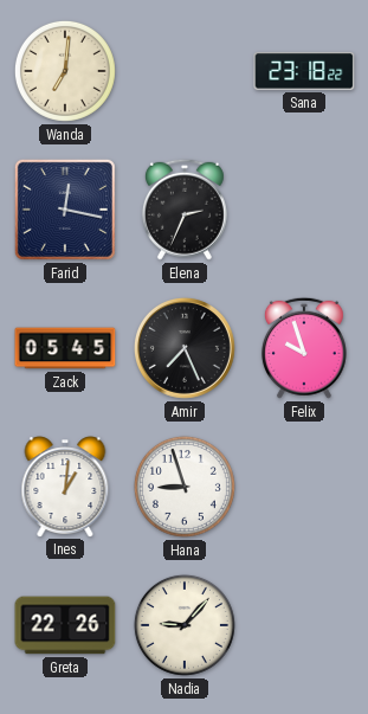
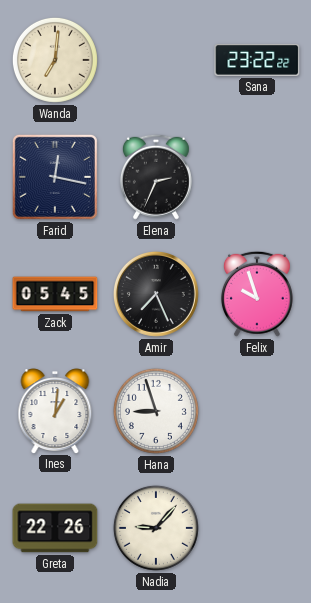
Sana: 23:18 -> 23:22
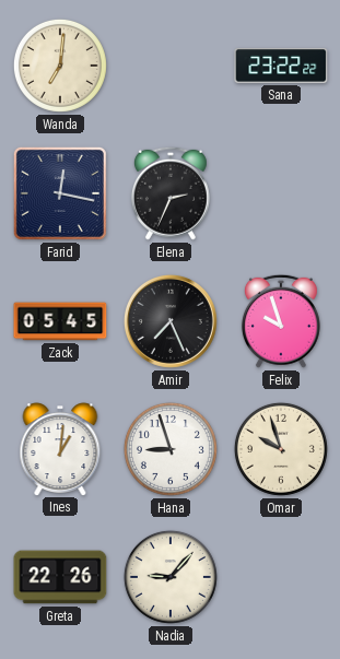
Omar: none -> 9:57
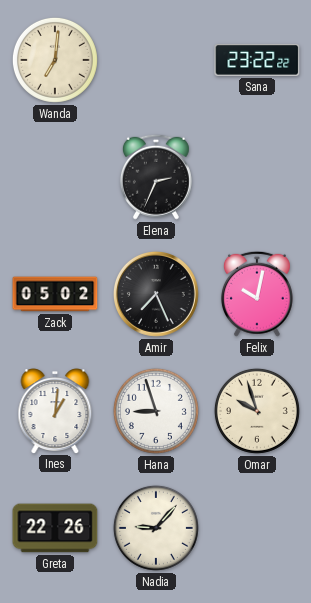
Farid: 12:17 -> none
Zack: 05:45 -> 05:02
Felix: 9:57 -> 10:02
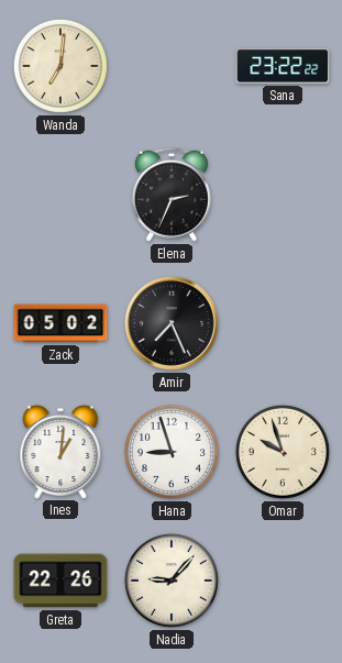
Felix: 10:02 -> none
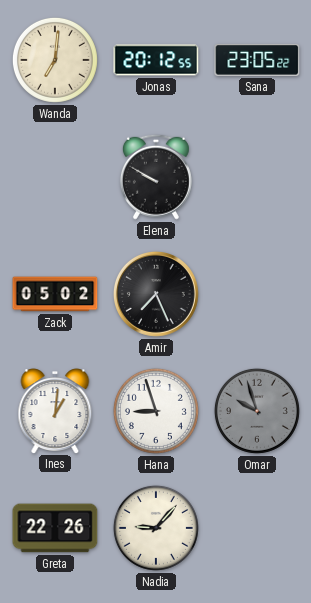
Jonas: none -> 20:12
Sana: 23:22 -> 23:05
Elena: 2:34 -> 9:50
Omar dial: cream -> grey
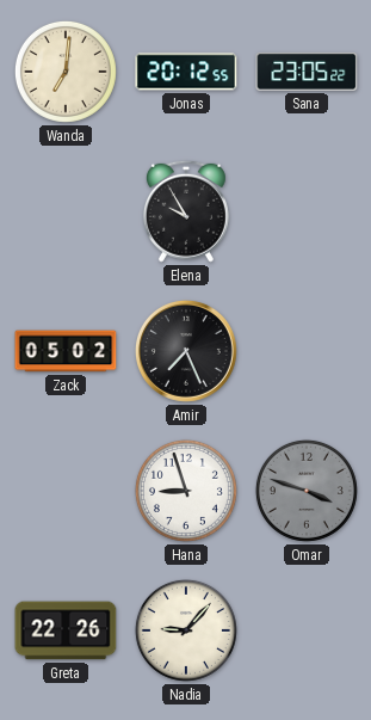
Elena: 9:50 -> 9:55
Ines: 1:01 -> none
Omar: 9:57 -> 3:48
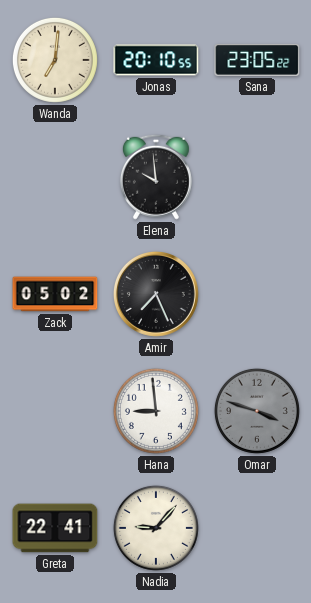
Jonas: 20:12 -> 20:10
Elena: 9:55 -> 9:59
Hana: 8:57 -> 8:59
Greta: 22:26 -> 22:41
